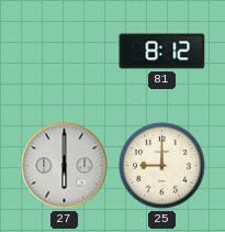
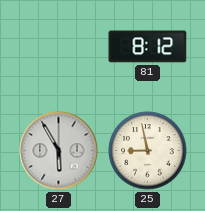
27: 6:00 -> 5:55
25: 9:00 -> 8:58
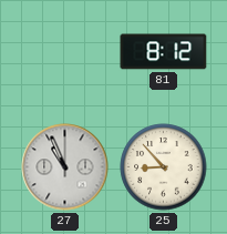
27: 5:55 -> 10:56
25: 8:58 -> 8:53
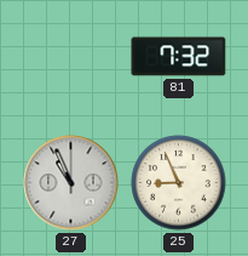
81: 8:12 -> 7:32
25: 8:53 -> 8:56
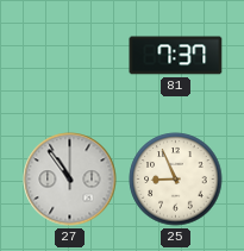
81: 7:32 -> 7:37
27: 10:56 -> 10:54
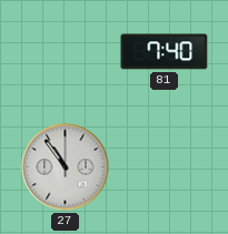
81: 7:37 -> 7:40
25: 8:56 -> none
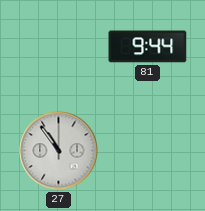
81: 7:40 -> 9:44
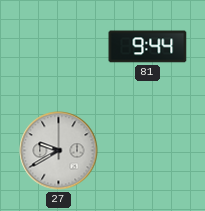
27: 10:54 -> 9:40
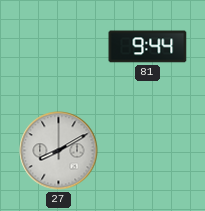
27: 9:40 -> 8:10
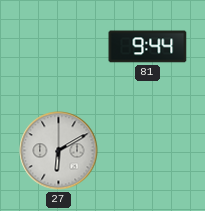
27: 8:10 -> 6:10
